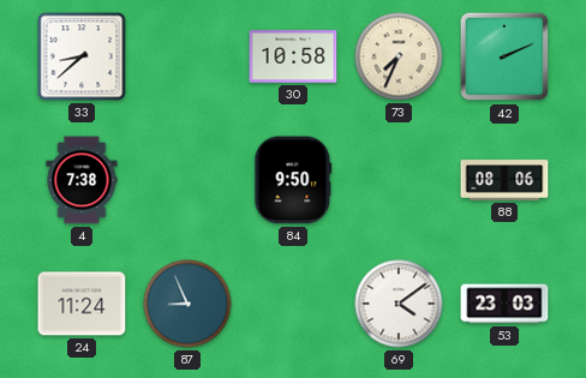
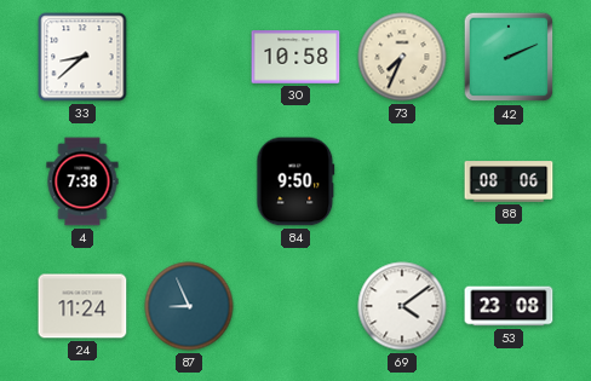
53: 23:03 -> 23:08
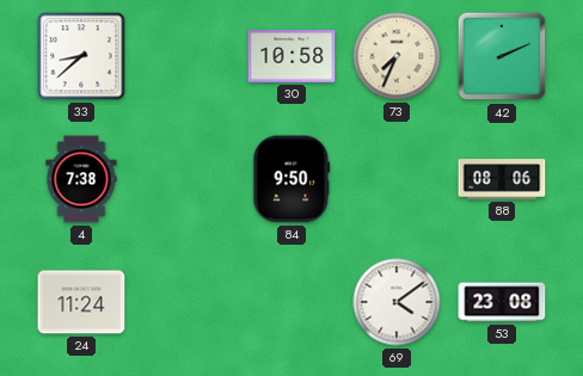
87: 8:56 -> none
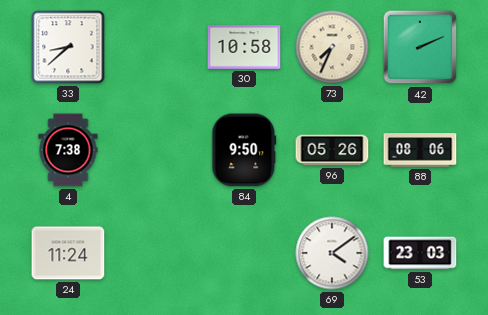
96: none -> 05:26
53: 23:08 -> 23:03
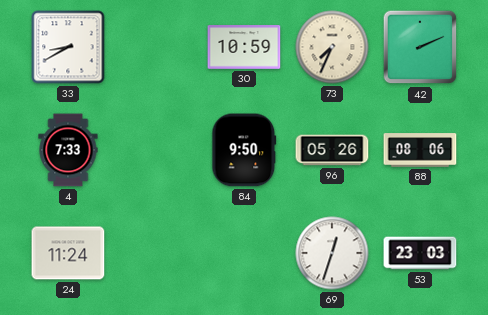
33: 8:38 -> 8:40
30: 10:58 -> 10:59
4: 7:38 -> 7:33
69: 4:09 -> 12:33
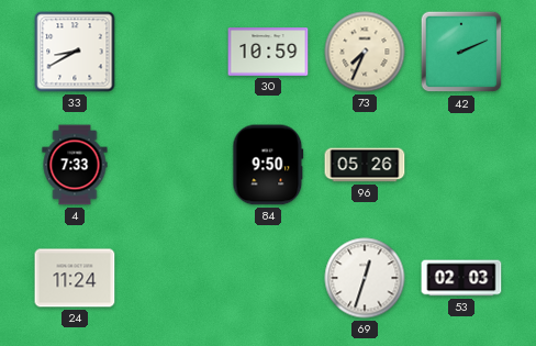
88: 08:06 -> none
53: 23:03 -> 02:03
